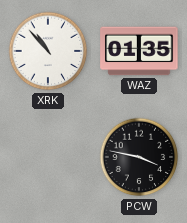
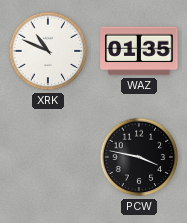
XRK: 10:53 -> 10:49
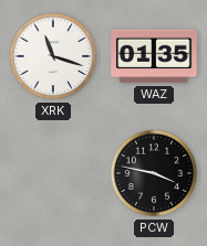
XRK: 10:49 -> 11:18
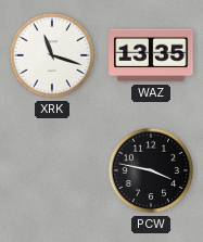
WAZ: 01:35 -> 13:35
